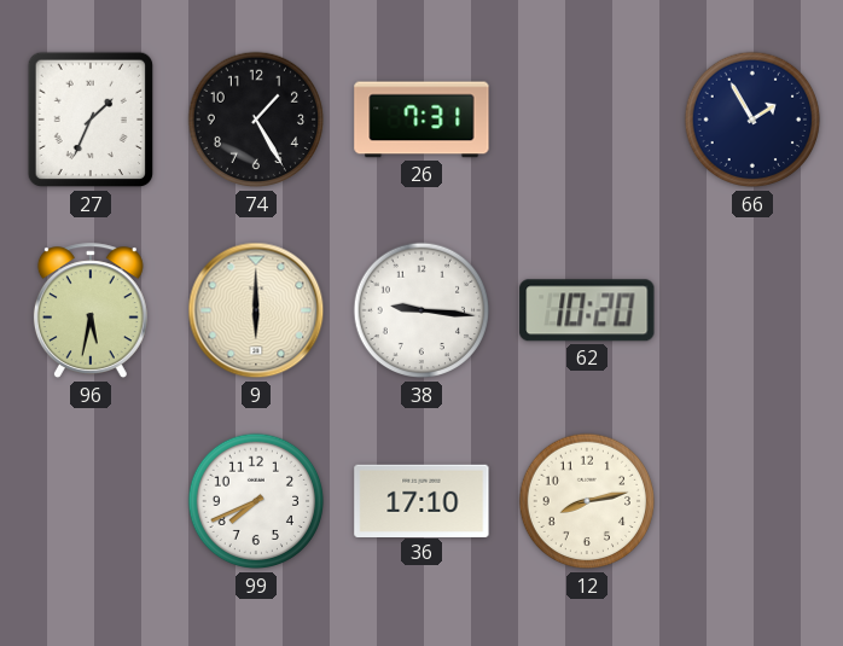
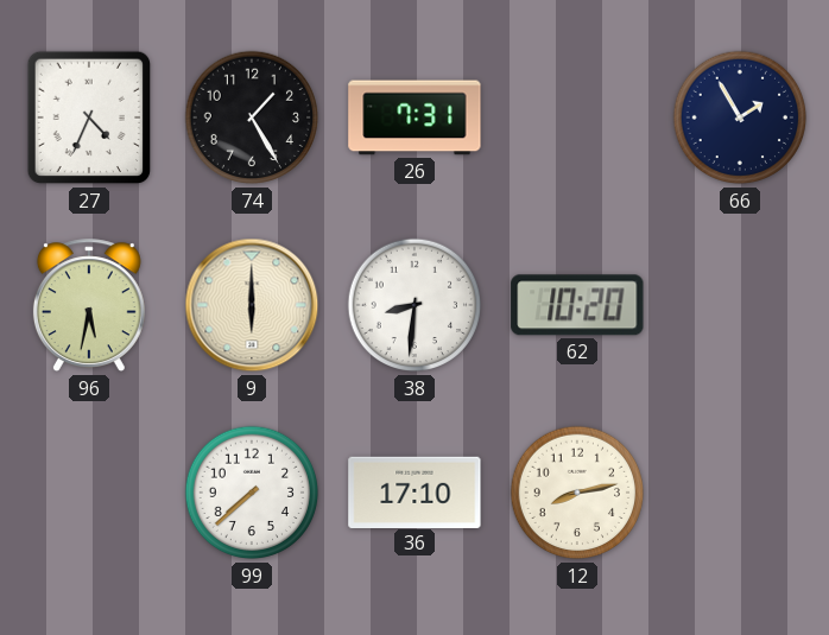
27: 1:34 -> 4:34
38: 9:16 -> 8:31
99: 7:41 -> 7:38
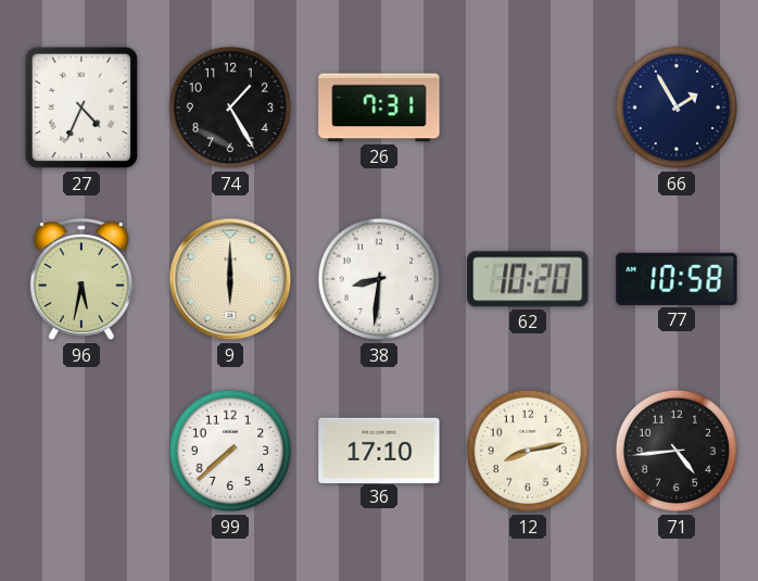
77: none -> 10:58
71: none -> 4:44
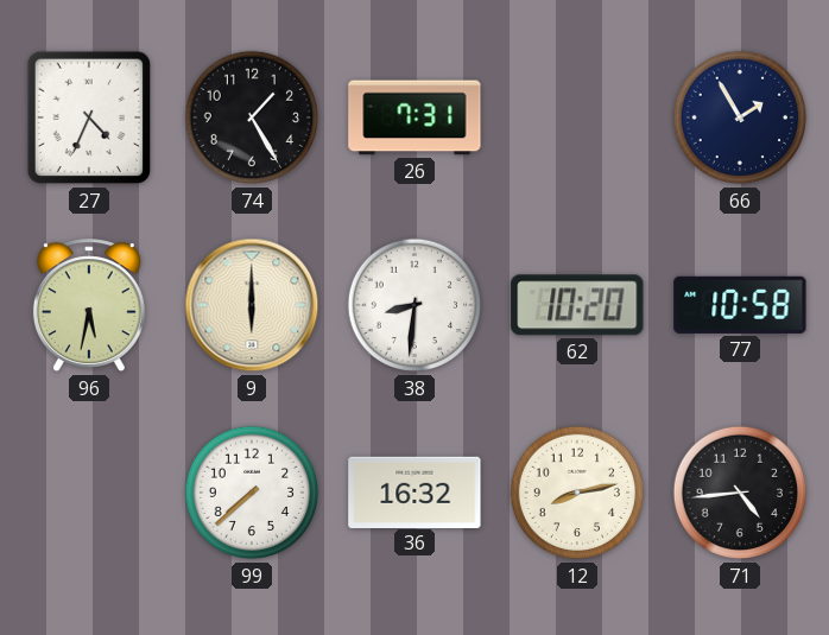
36: 17:10 -> 16:32
